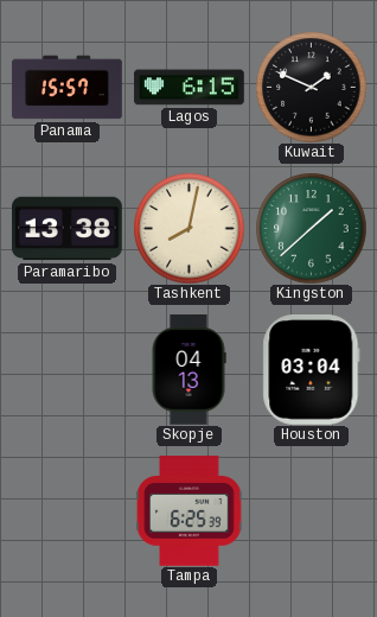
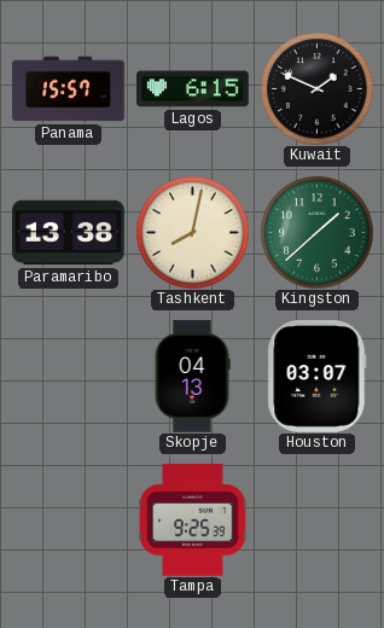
Houston: 03:04 -> 03:07
Tampa: 6:25 -> 9:25
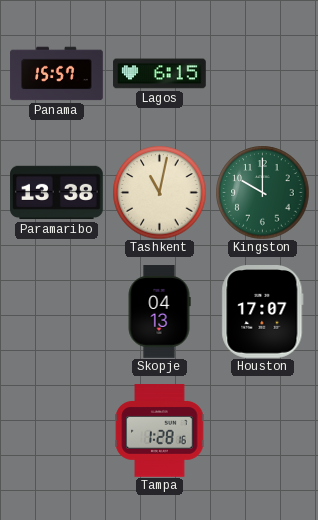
Kuwait: 1:49 -> none
Tashkent: 8:02 -> 11:02
Kingston: 1:38 -> 10:00
Houston: 03:07 -> 17:07
Tampa: 9:25 -> 1:28
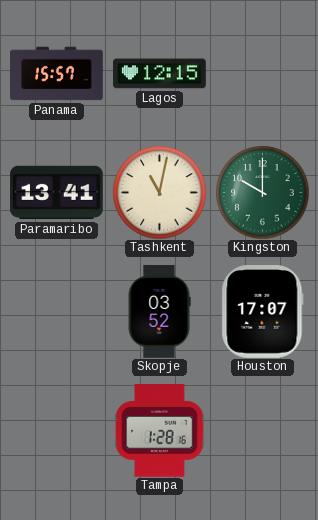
Lagos: 6:15 -> 12:15
Paramaribo: 13:38 -> 13:41
Skopje: 04:13 -> 03:52
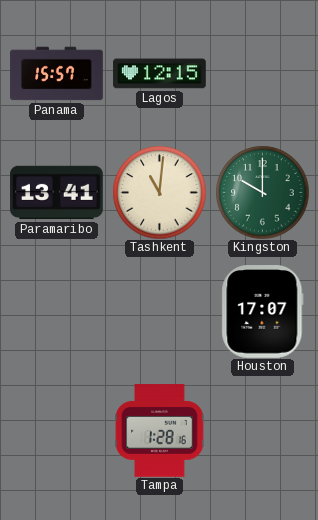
Tashkent: 11:02 -> 11:01
Skopje: 03:52 -> none
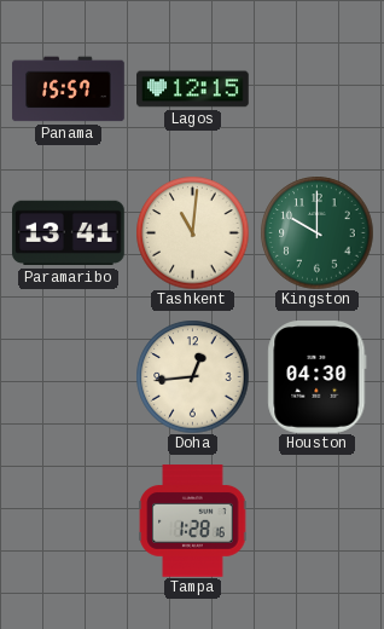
Doha: none -> 12:44
Houston: 17:07 -> 04:30
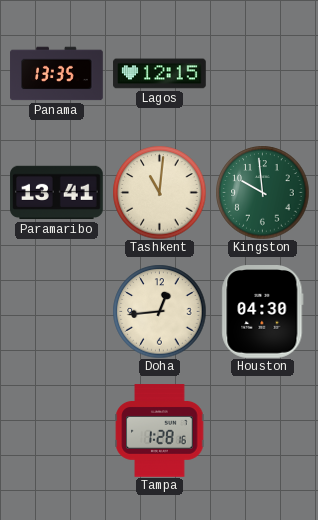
Panama: 15:57 -> 13:35
Kingston: 10:00 -> 9:59
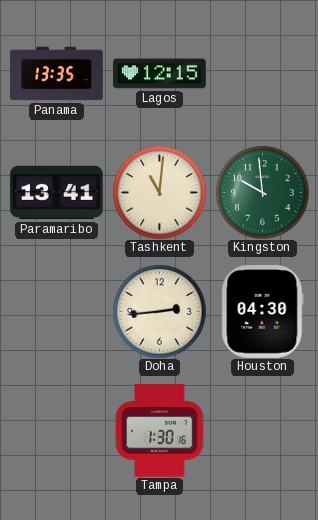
Doha: 12:44 -> 2:44
Tampa: 1:28 -> 1:30
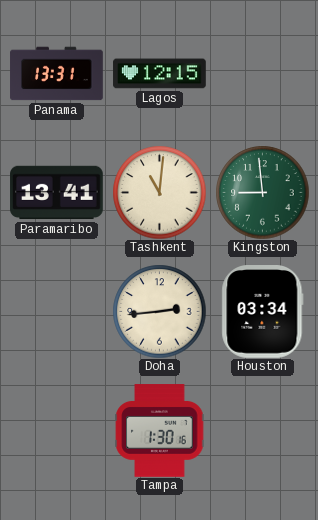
Panama: 13:35 -> 13:31
Kingston: 9:59 -> 8:59
Houston: 04:30 -> 03:34
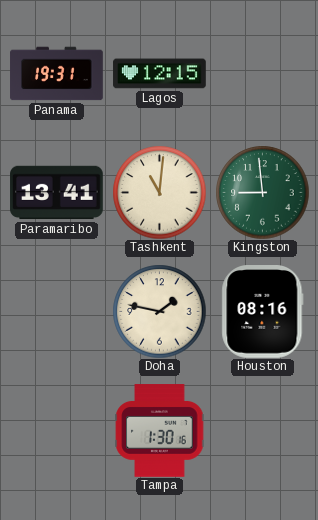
Panama: 13:31 -> 19:31
Doha: 2:44 -> 1:47
Houston: 03:34 -> 08:16
